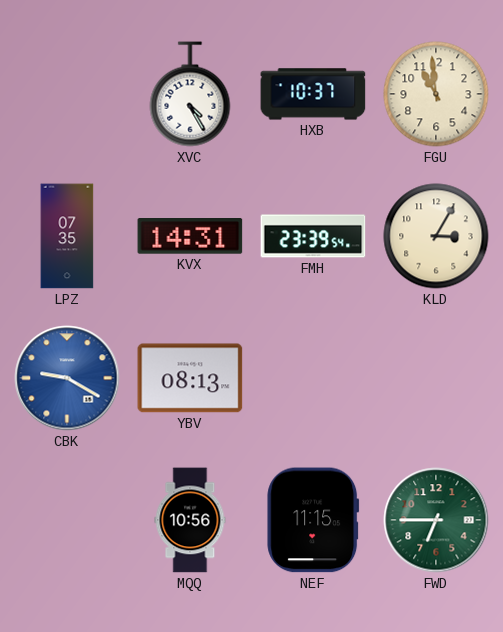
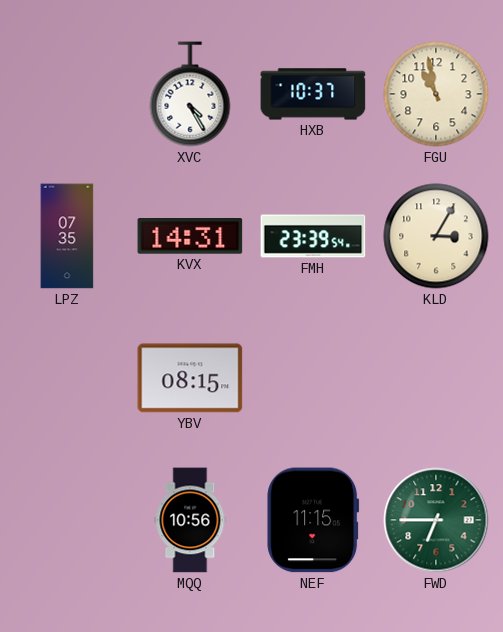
FGU: 10:59 -> 10:58
CBK: 9:20 -> none
YBV: 08:13 -> 08:15
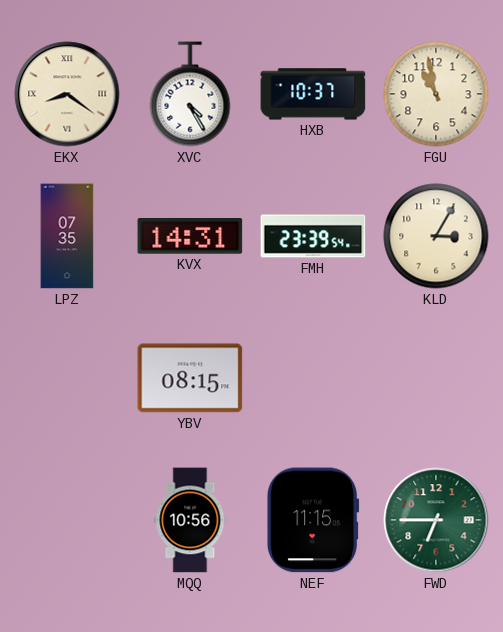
EKX: none -> 8:21
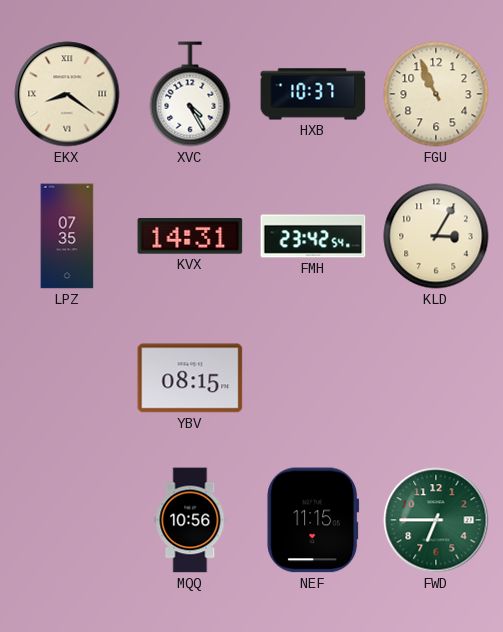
FGU: 10:58 -> 10:56
FMH: 23:39 -> 23:42
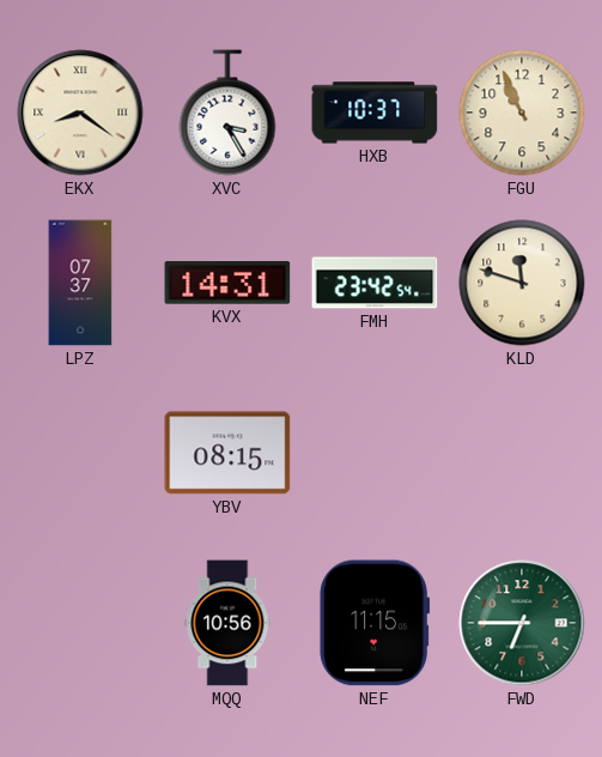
XVC: 4:25 -> 3:25
LPZ: 07:35 -> 07:37
KLD: 3:05 -> 11:48
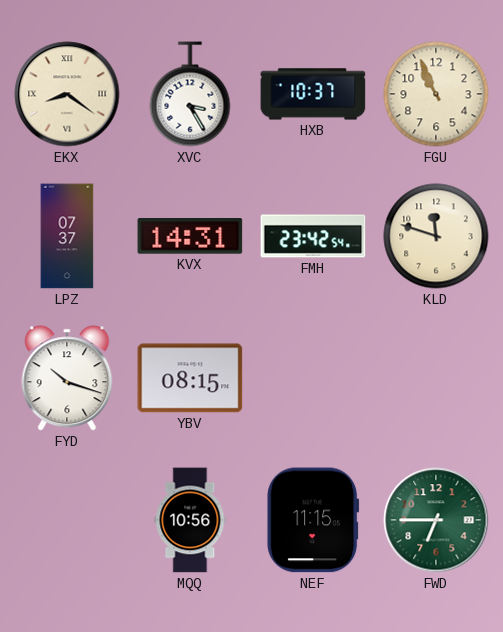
FYD: none -> 10:18
